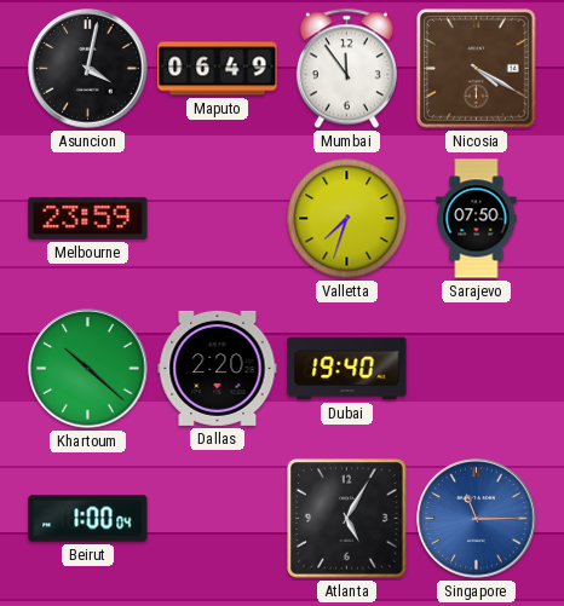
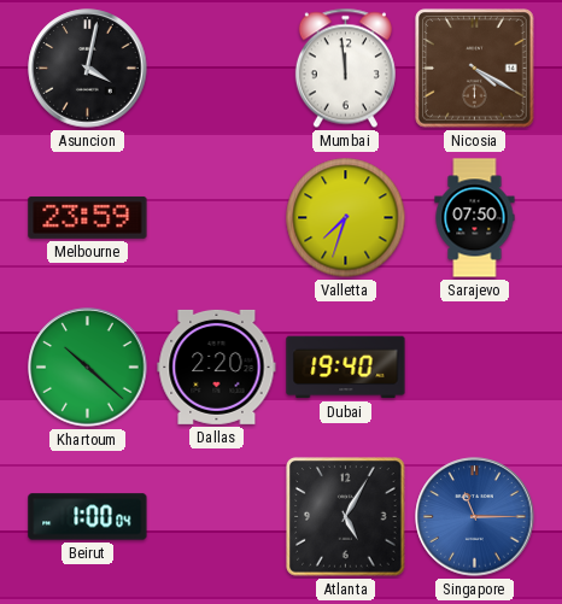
Maputo: 06:49 -> none
Mumbai: 11:54 -> 11:59
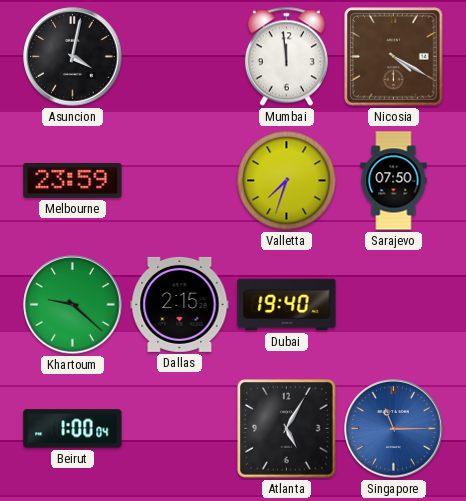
Khartoum: 10:22 -> 9:22
Dallas: 2:20 -> 2:15
